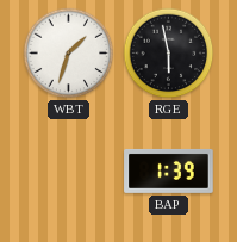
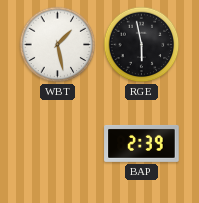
WBT: 1:33 -> 1:28
BAP: 1:39 -> 2:39
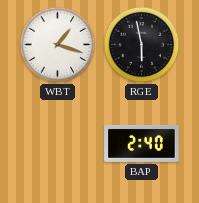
WBT: 1:28 -> 1:18
BAP: 2:39 -> 2:40
